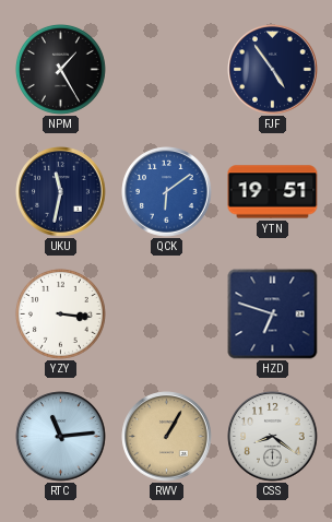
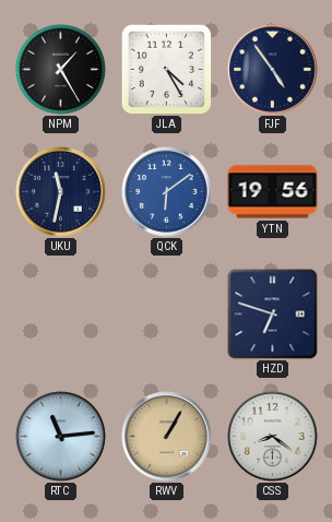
JLA: none -> 4:25
YTN: 19:51 -> 19:56
YZY: 3:16 -> none
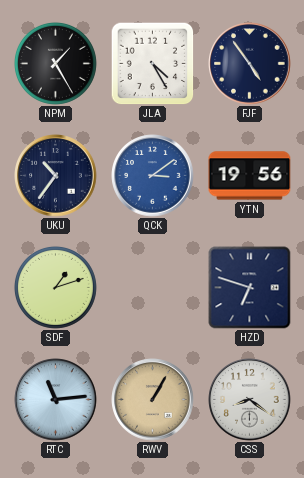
UKU: 11:32 -> 10:36
QCK: 6:09 -> 3:09
SDF: none -> 1:12
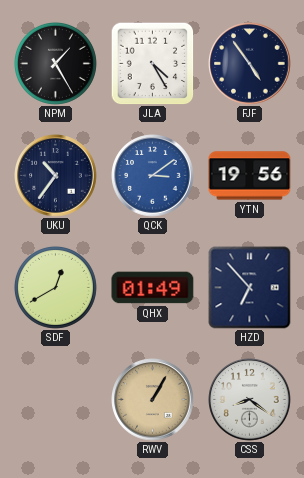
SDF: 1:12 -> 12:40
QHX: none -> 01:49
HZD: 6:48 -> 6:53
RTC: 11:14 -> none
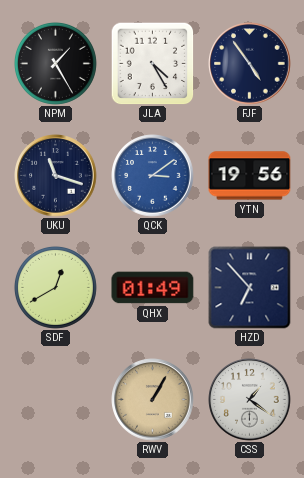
UKU: 10:36 -> 11:18
CSS: 8:21 -> 1:21
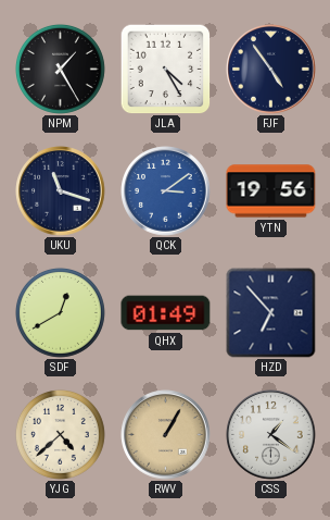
YJG: none -> 4:38
